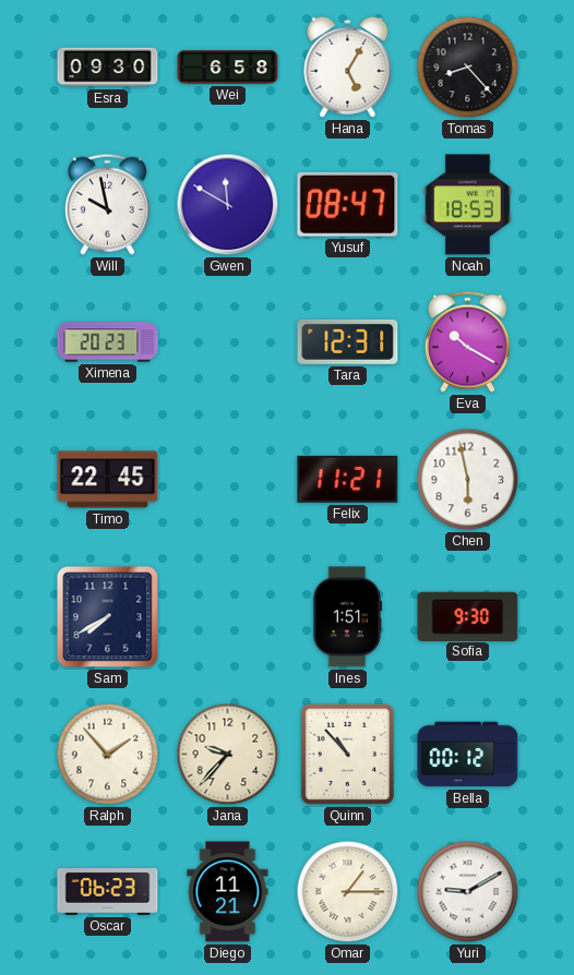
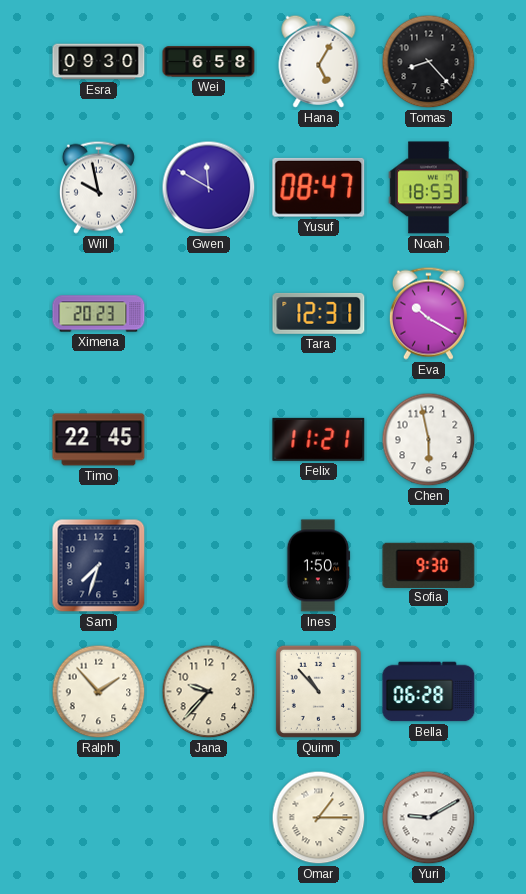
Sam: 7:40 -> 7:33
Ines: 1:51 -> 1:50
Bella: 00:12 -> 06:28
Oscar: 06:23 -> none
Diego: 11:21 -> none
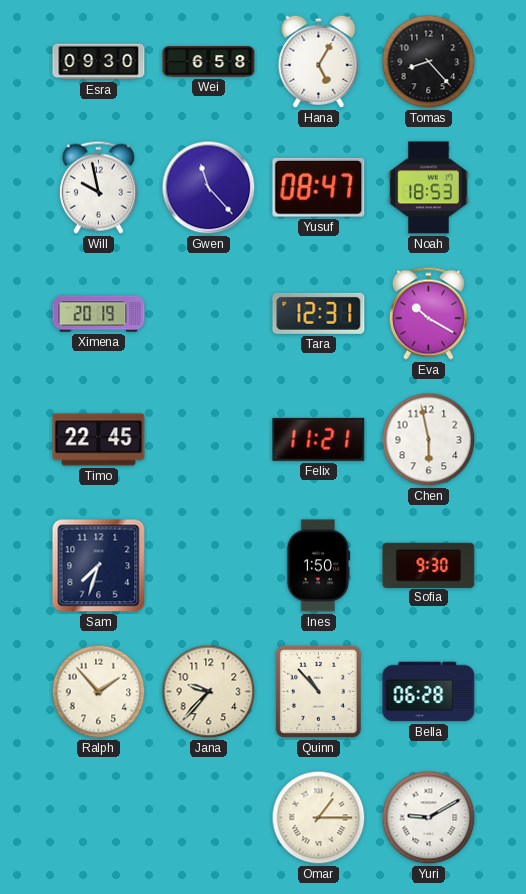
Gwen: 11:50 -> 11:23
Ximena: 20:23 -> 20:19
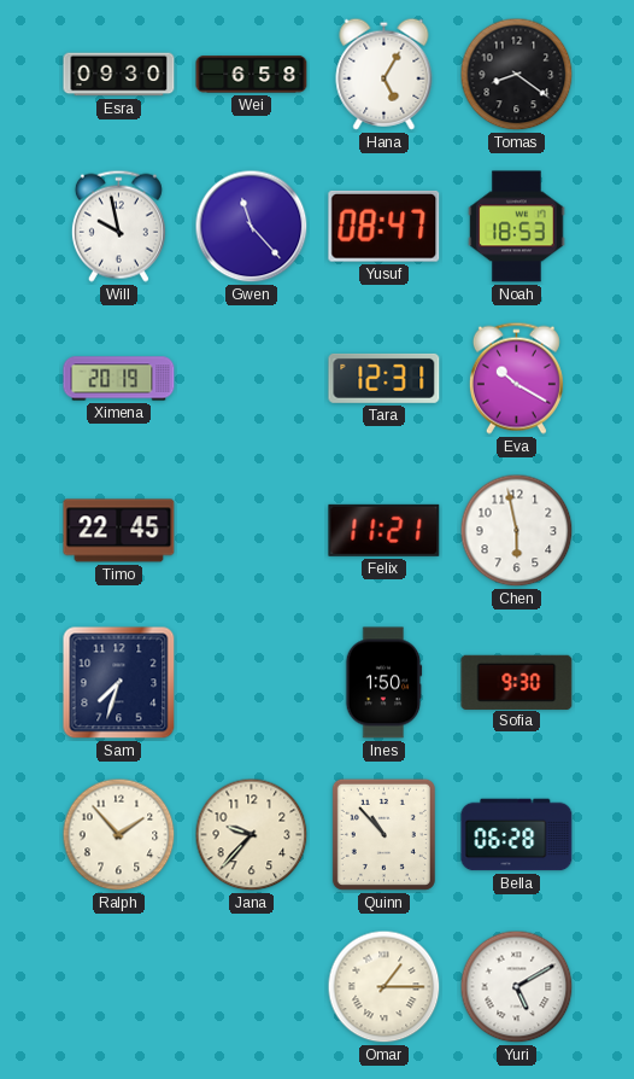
Tomas: 8:23 -> 8:21
Yuri: 9:10 -> 5:10
